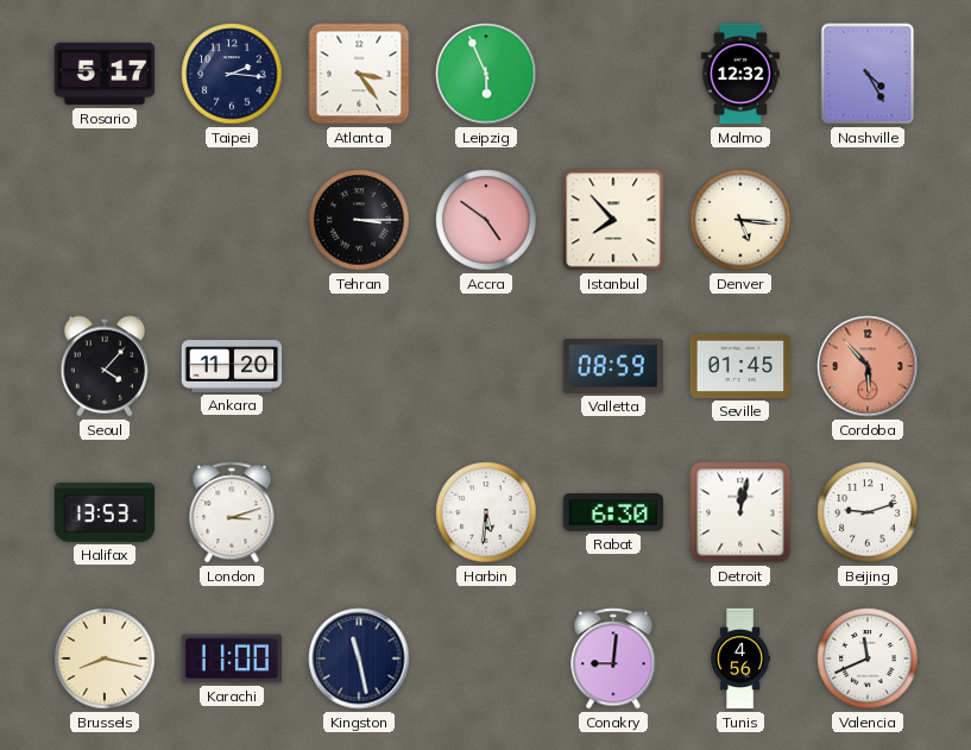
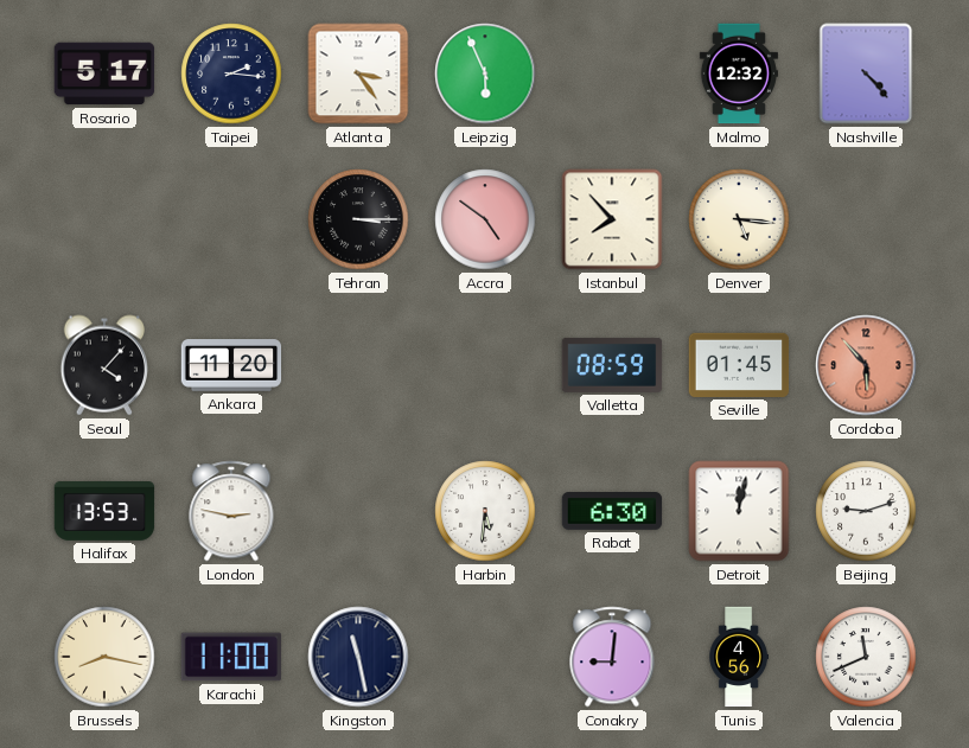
Nashville: 4:25 -> 4:23
London: 3:12 -> 2:47
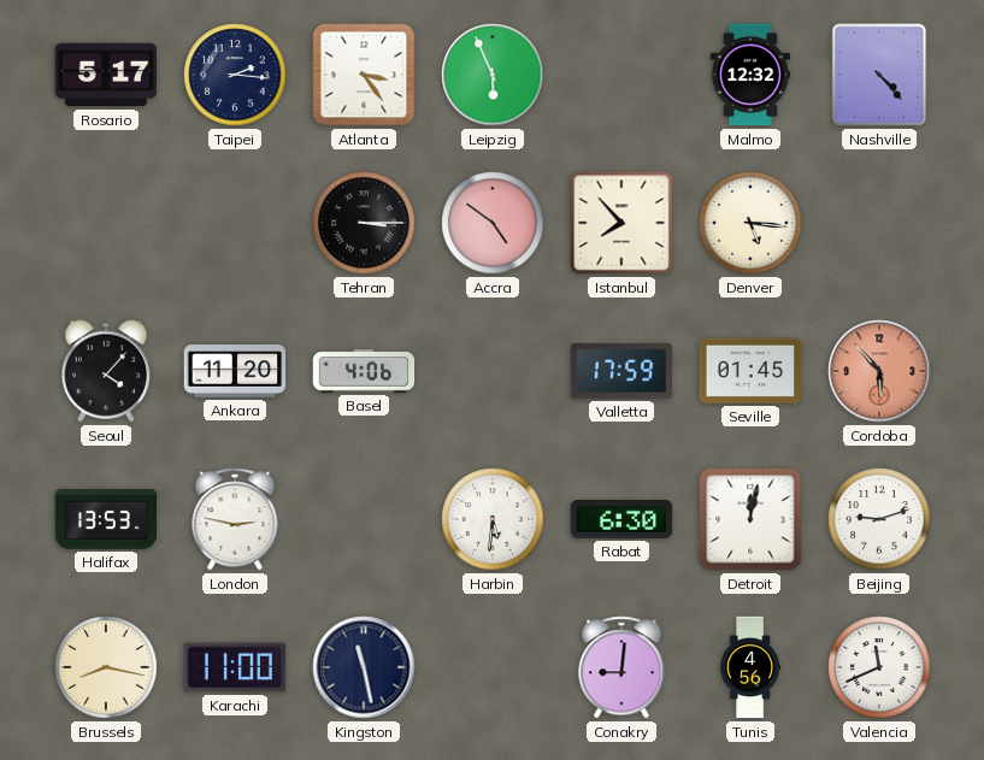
Basel: none -> 4:06
Valletta: 08:59 -> 17:59
